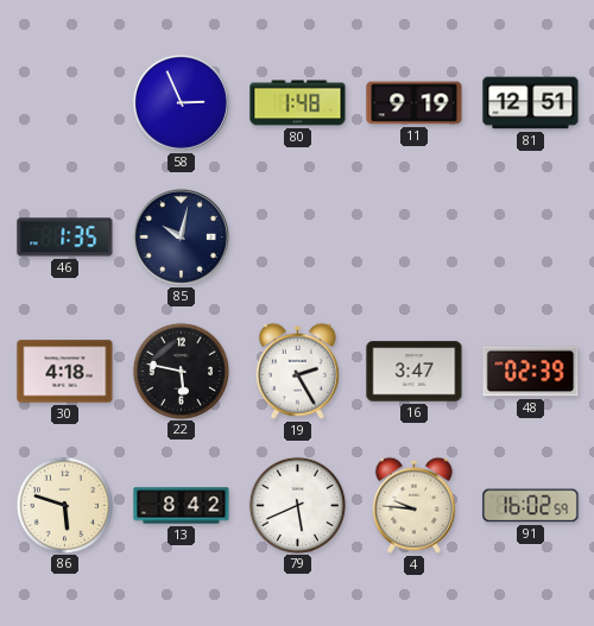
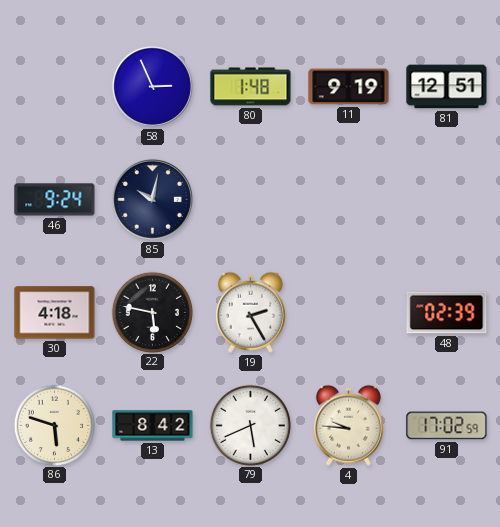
46: 1:35 -> 9:24
16: 3:47 -> none
91: 16:02 -> 17:02
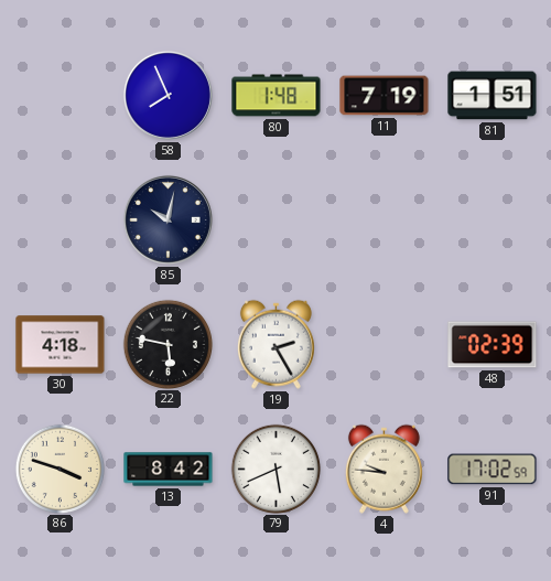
58: 2:56 -> 7:56
11: 9:19 -> 7:19
81: 12:51 -> 1:51
46: 9:24 -> none
86: 5:48 -> 3:48
